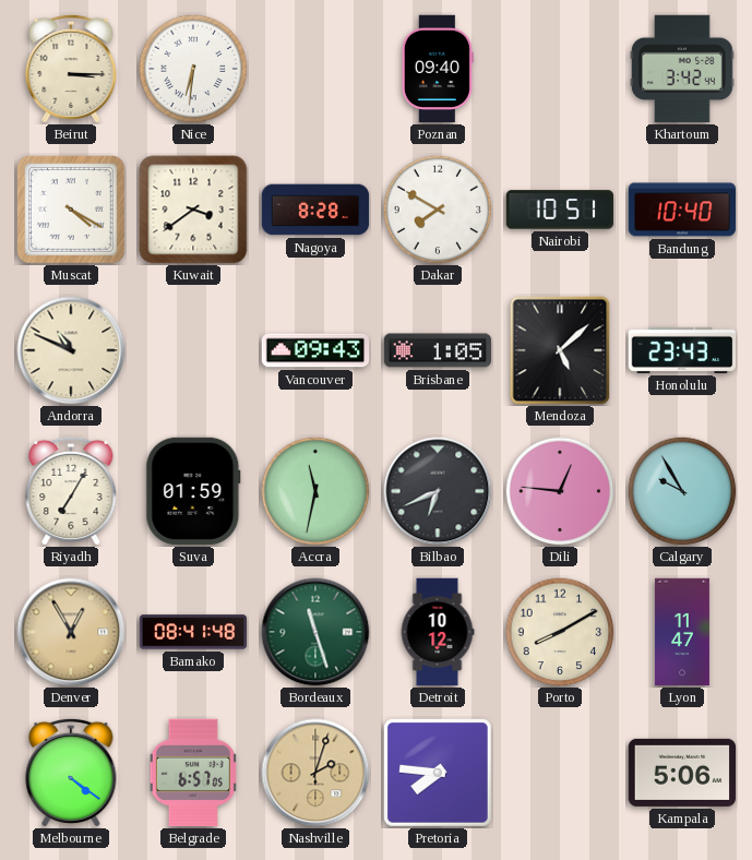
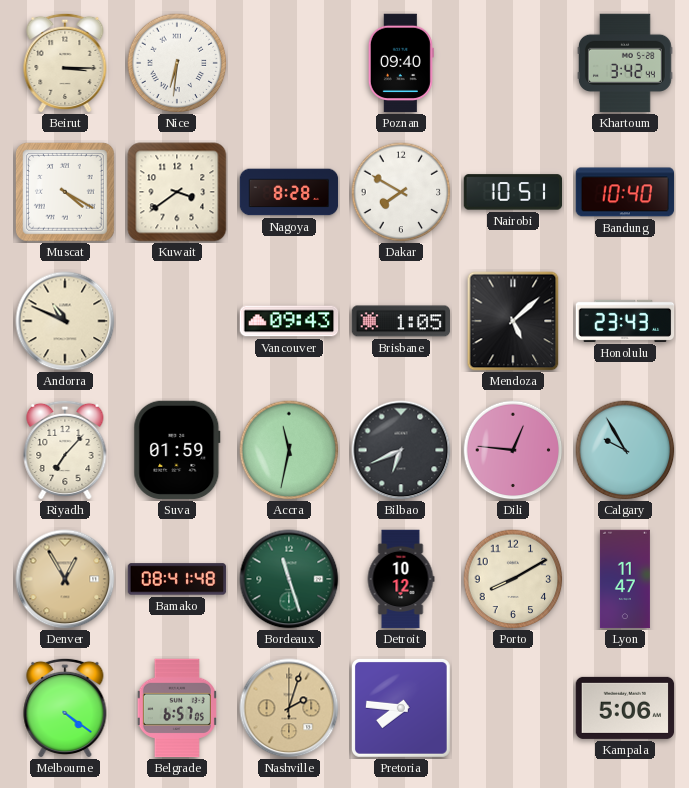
Riyadh: 7:05 -> 7:07
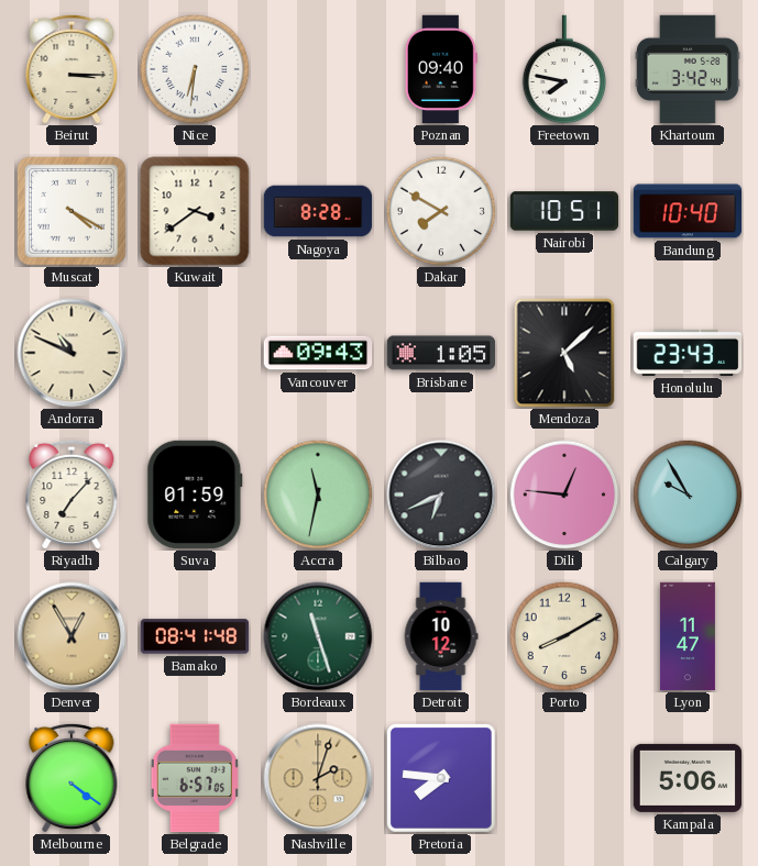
Freetown: none -> 7:47
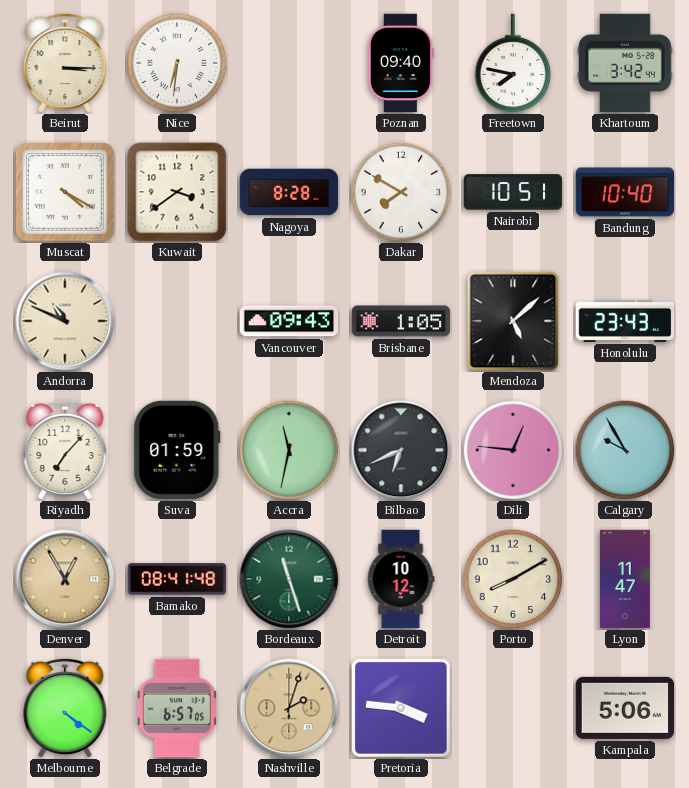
Pretoria: 7:46 -> 3:46
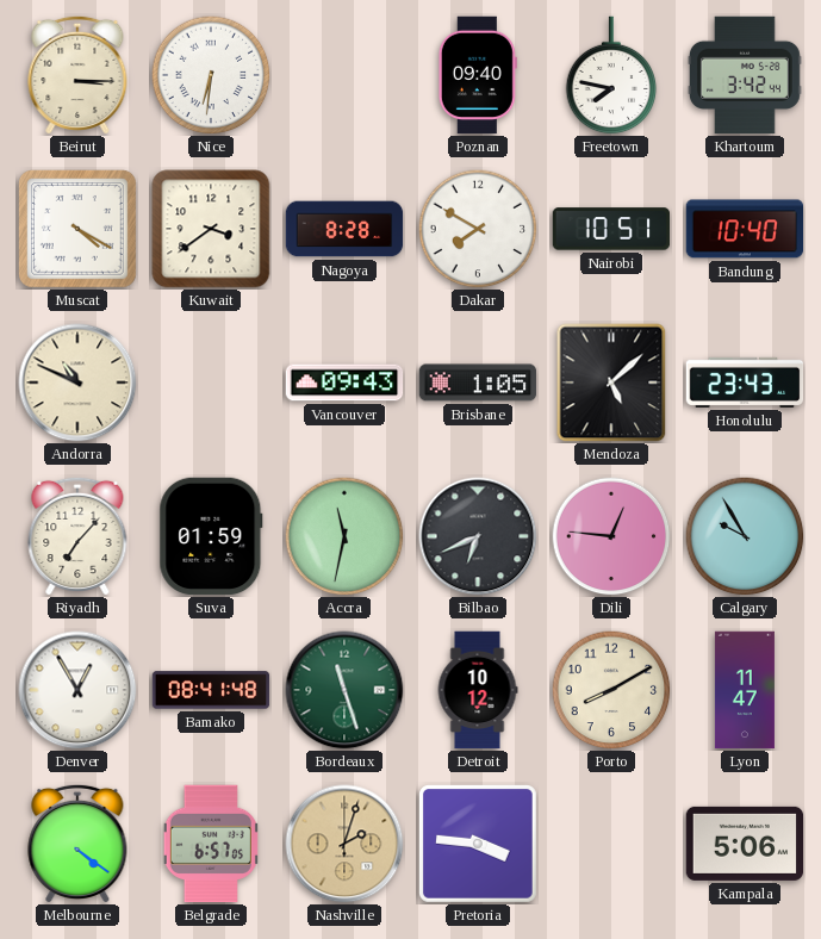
Denver dial: champagne -> white
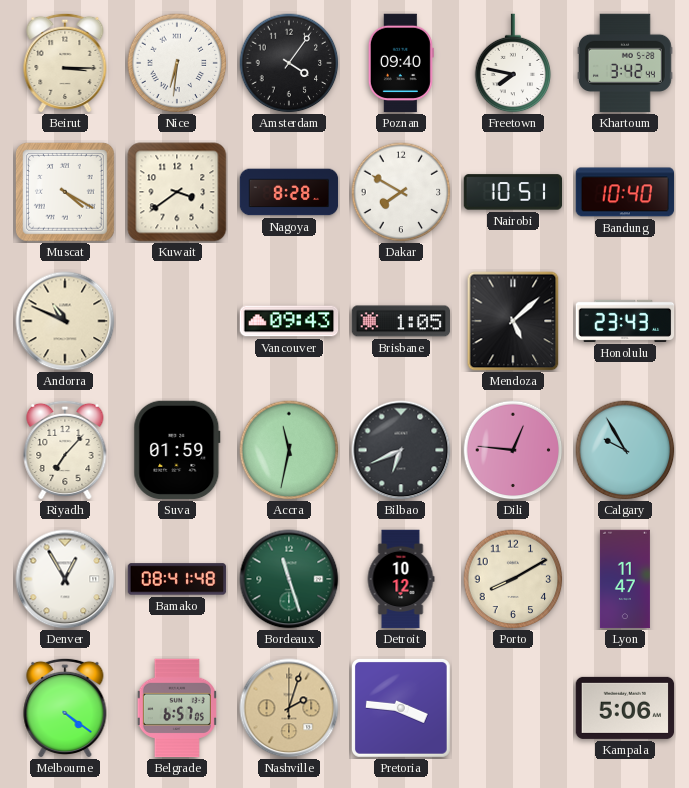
Amsterdam: none -> 4:06
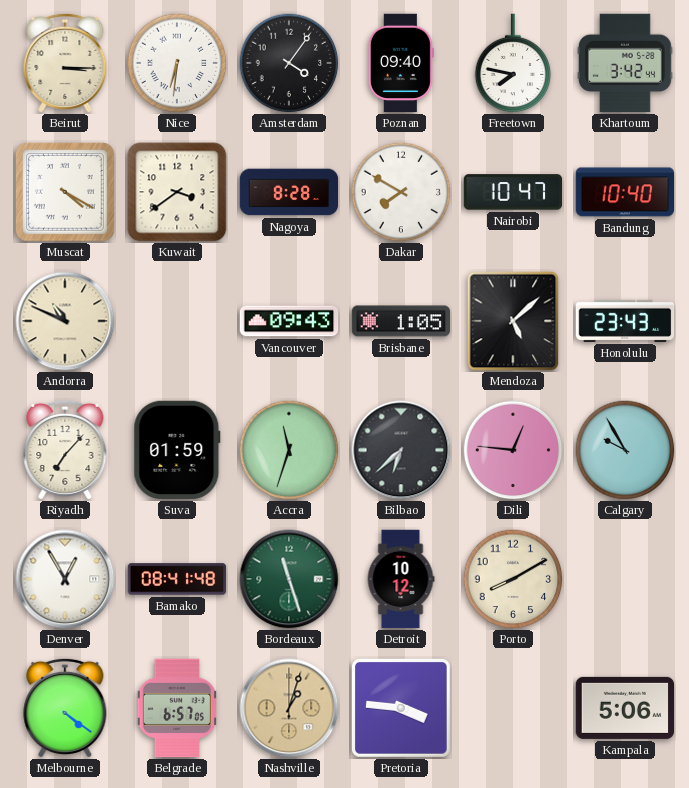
Nairobi: 10:51 -> 10:47
Accra: 11:32 -> 11:33
Bilbao: 6:41 -> 6:38
Lyon: 11:47 -> none
Nashville: 2:03 -> 1:03
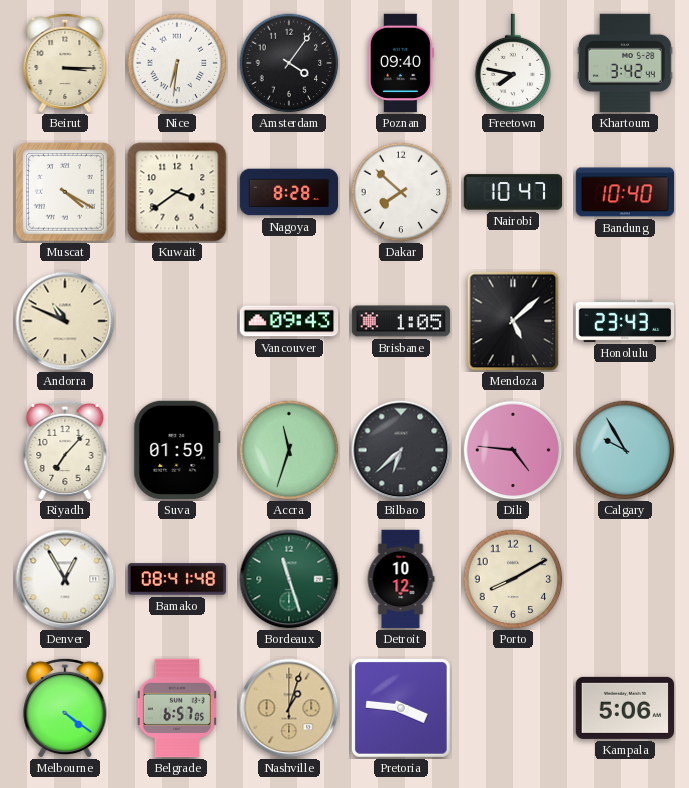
Dakar: 7:50 -> 7:52
Dili: 12:46 -> 4:46
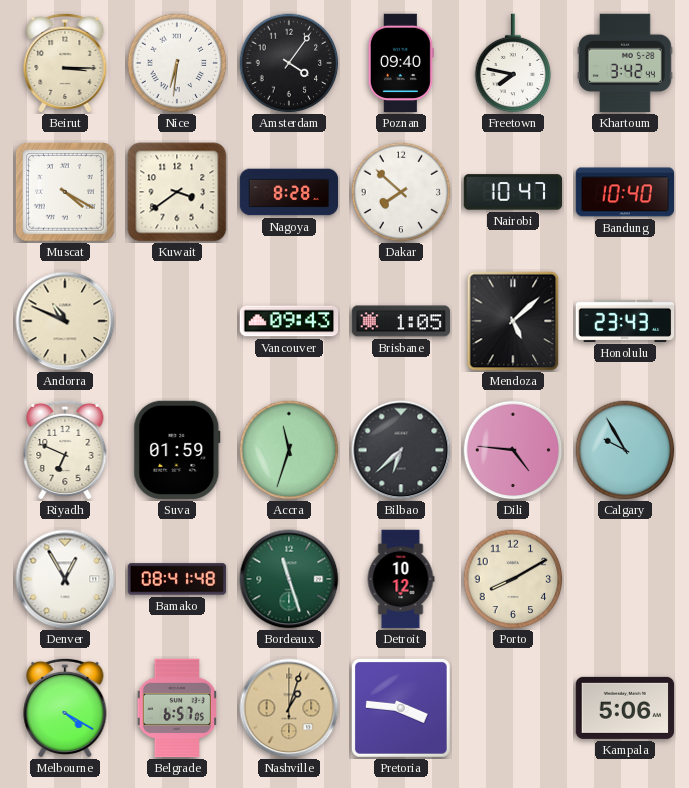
Riyadh: 7:07 -> 6:49
Melbourne: 4:21 -> 4:20
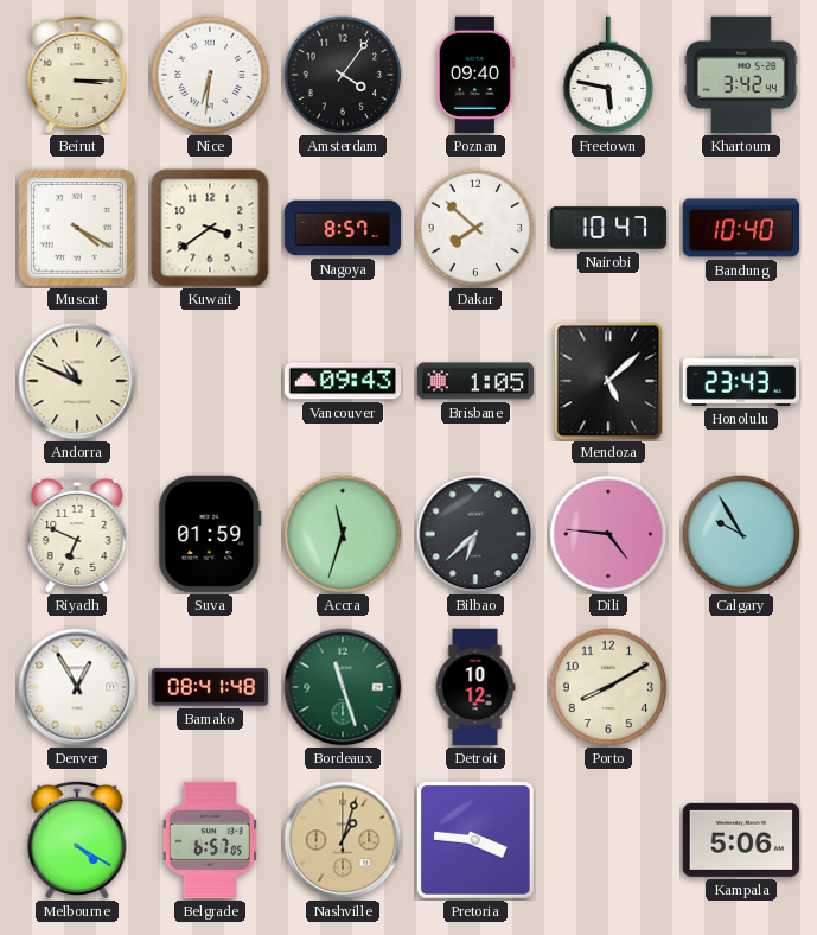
Freetown: 7:47 -> 5:47
Nagoya: 8:28 -> 8:57
